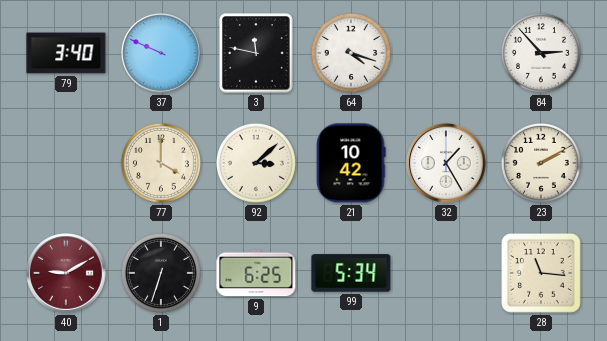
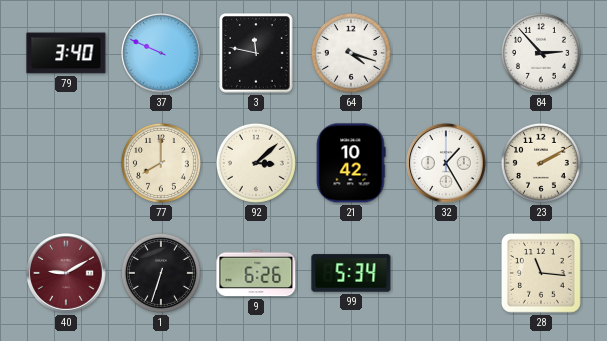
77: 4:00 -> 8:00
9: 6:25 -> 6:26
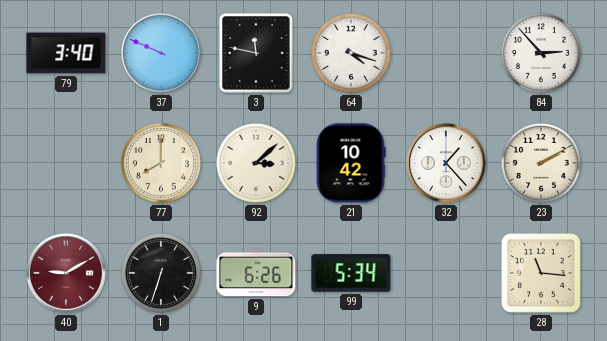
32: 1:25 -> 1:23
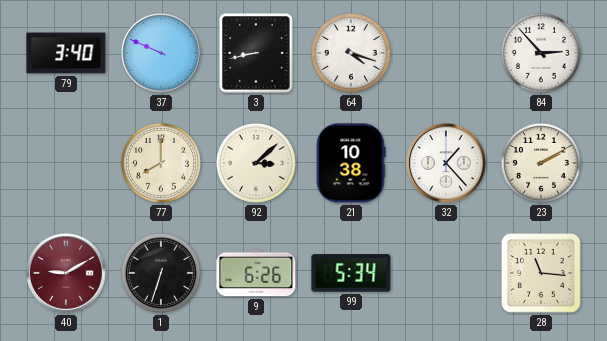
3: 11:47 -> 8:43
21: 10:42 -> 10:38
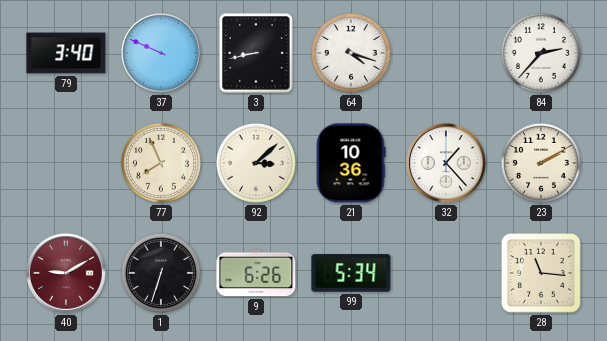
84: 2:53 -> 2:37
77: 8:00 -> 7:56
21: 10:38 -> 10:36
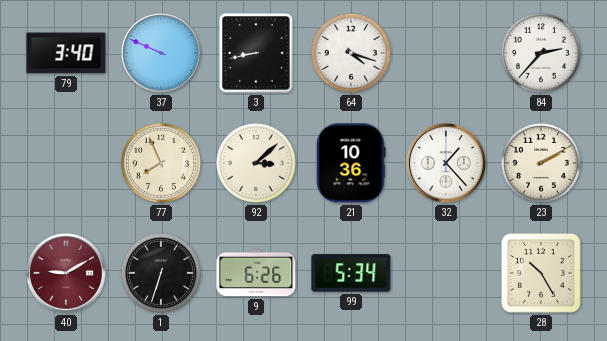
28: 11:16 -> 10:25
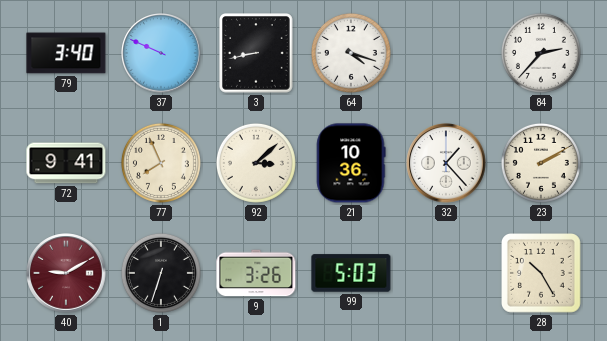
72: none -> 9:41
9: 6:26 -> 3:26
99: 5:34 -> 5:03
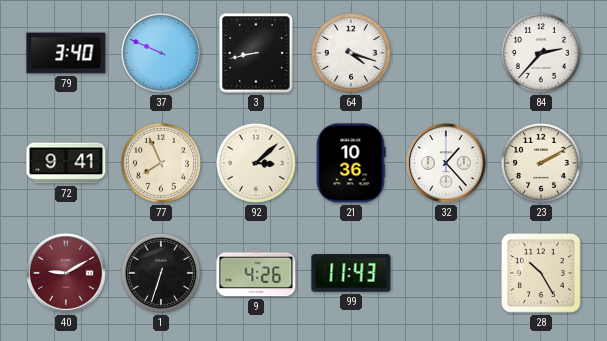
9: 3:26 -> 4:26
99: 5:03 -> 11:43
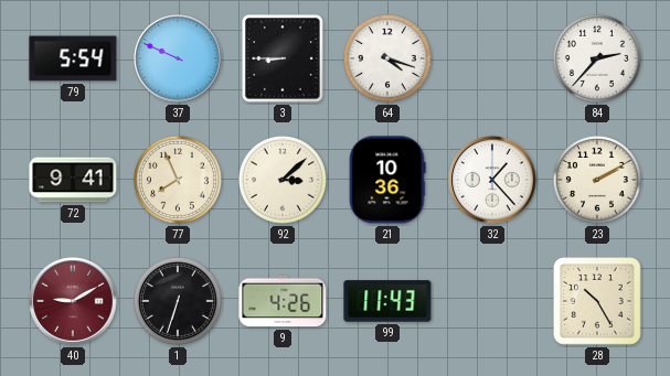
79: 3:40 -> 5:54
3: 8:43 -> 8:45
